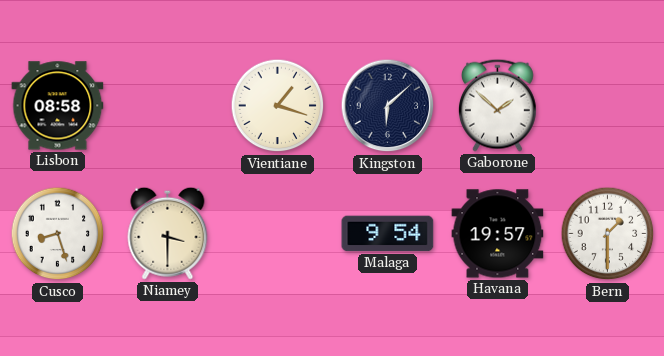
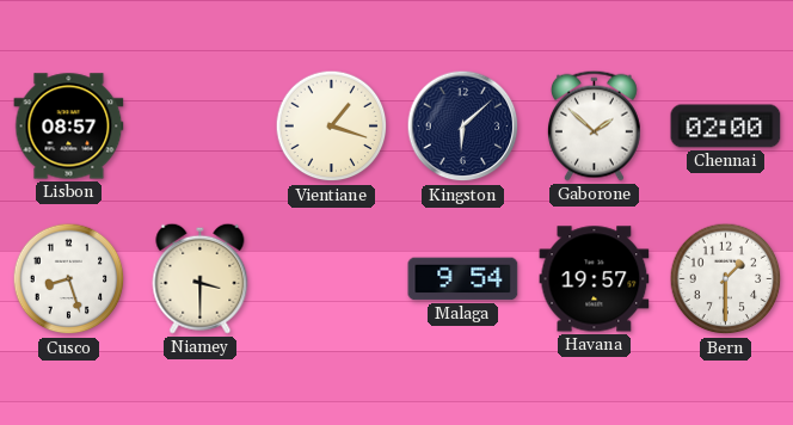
Lisbon: 08:58 -> 08:57
Chennai: none -> 02:00
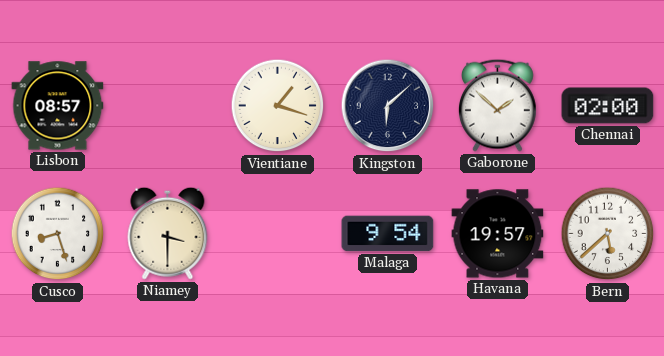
Bern: 1:30 -> 5:38
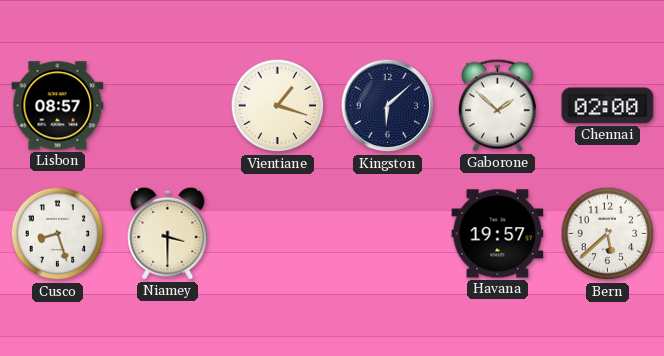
Malaga: 9:54 -> none
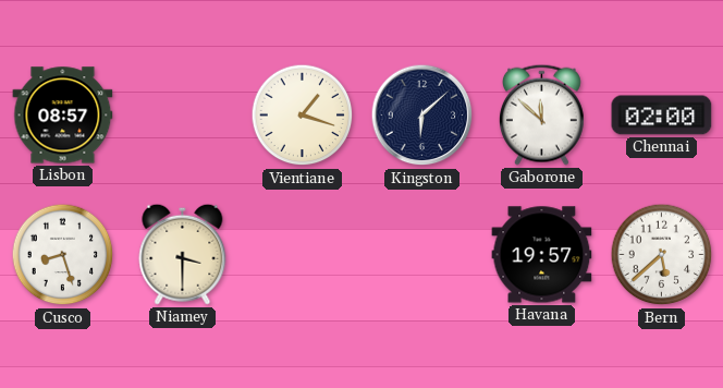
Gaborone: 1:52 -> 11:52
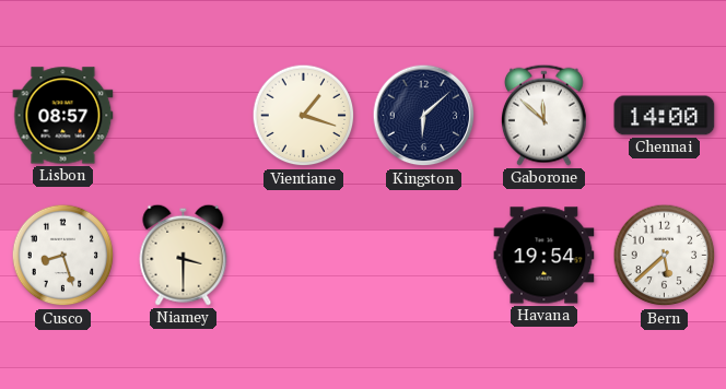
Chennai: 02:00 -> 14:00
Havana: 19:57 -> 19:54
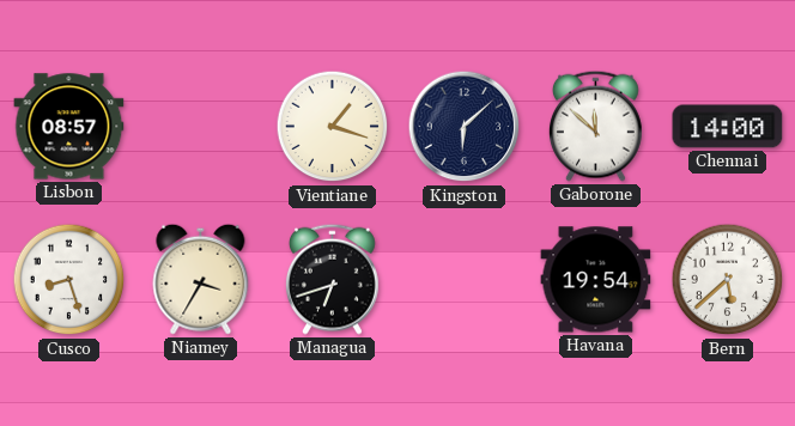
Niamey: 3:30 -> 3:35
Managua: none -> 6:42
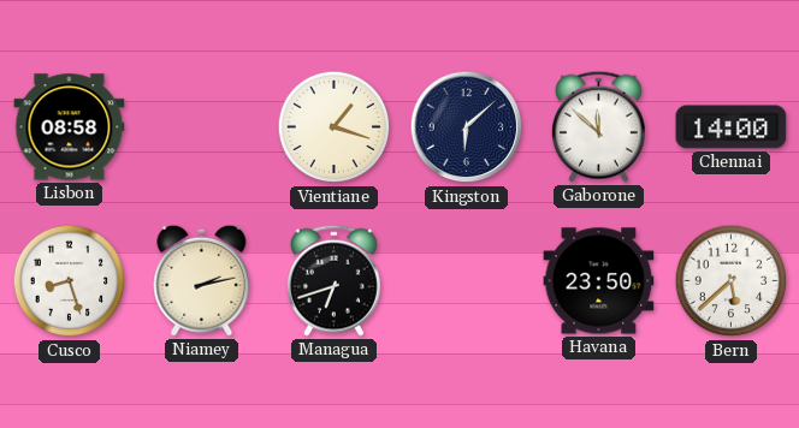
Lisbon: 08:57 -> 08:58
Niamey: 3:35 -> 2:13
Havana: 19:54 -> 23:50
